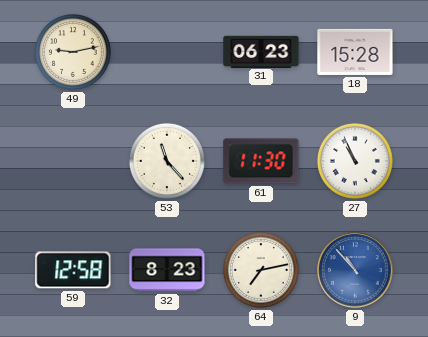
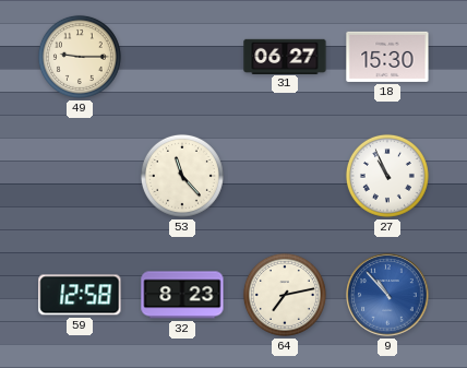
49: 9:13 -> 9:15
31: 06:23 -> 06:27
18: 15:28 -> 15:30
61: 11:30 -> none
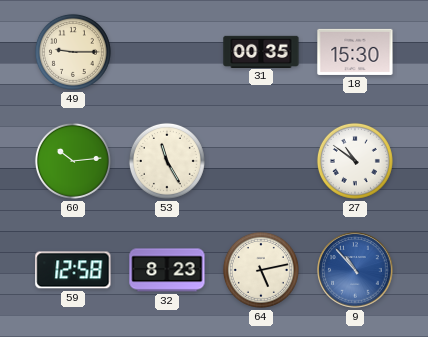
31: 06:27 -> 00:35
60: none -> 10:14
53: 11:23 -> 11:25
27: 10:56 -> 10:51
64: 7:13 -> 5:13
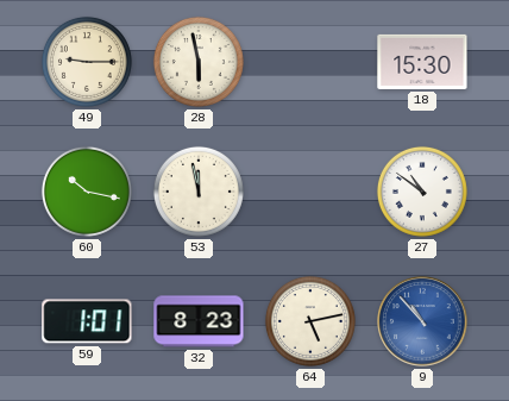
28: none -> 5:58
31: 00:35 -> none
60: 10:14 -> 10:17
53: 11:25 -> 11:58
59: 12:58 -> 1:01
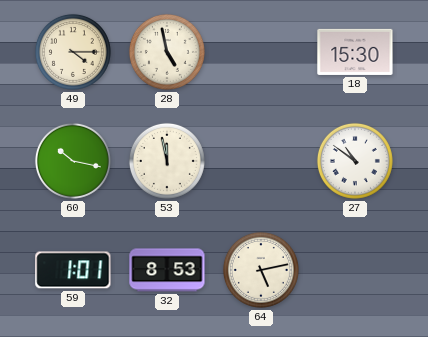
49: 9:15 -> 4:15
28: 5:58 -> 4:58
32: 8:23 -> 8:53
9: 10:53 -> none
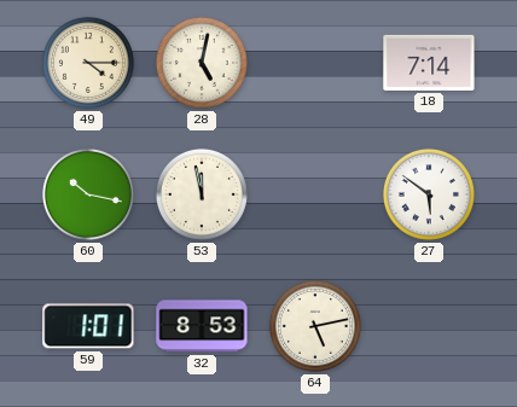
28: 4:58 -> 5:02
18: 15:30 -> 7:14
27: 10:51 -> 5:51
